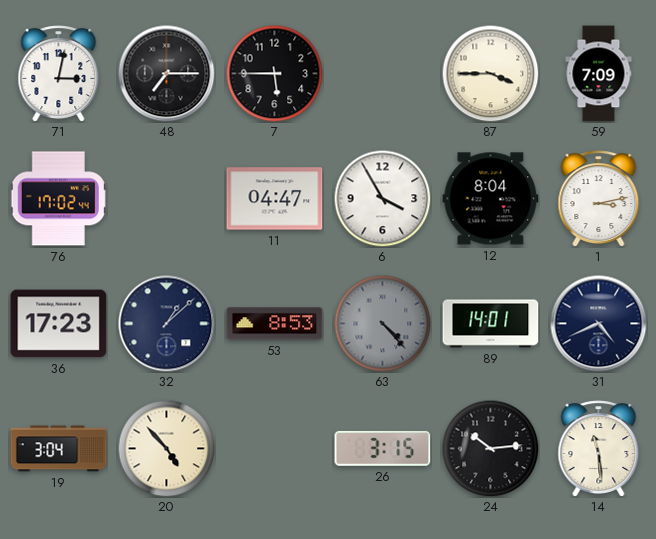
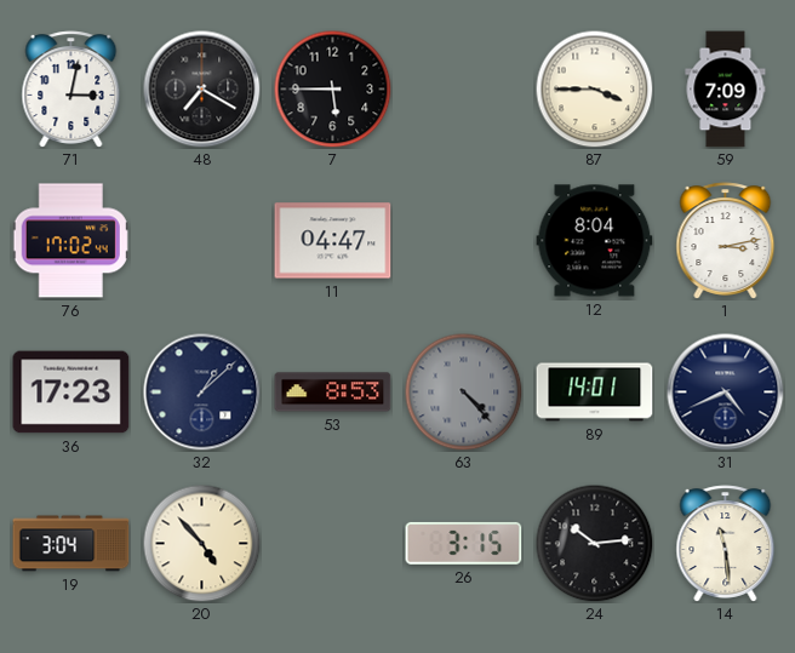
48: 7:15 -> 7:20
6: 3:55 -> none
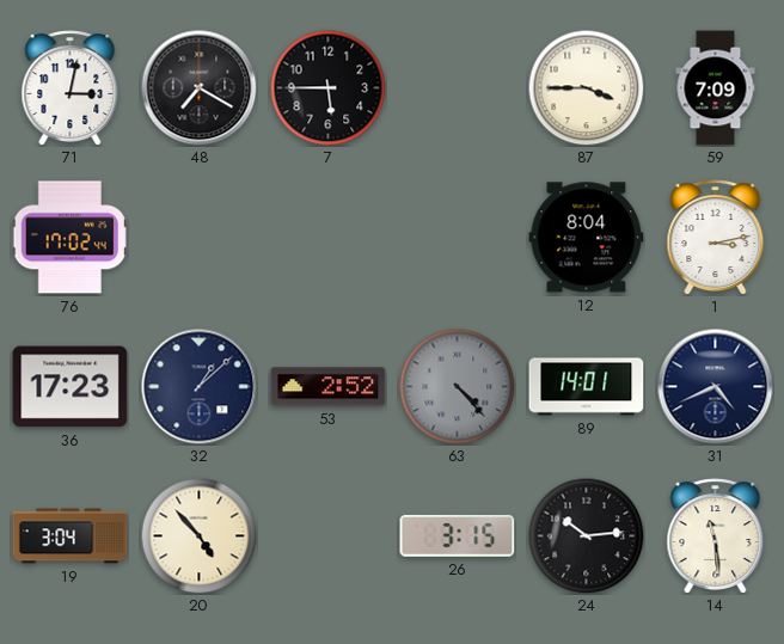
11: 04:47 -> none
53: 8:53 -> 2:52
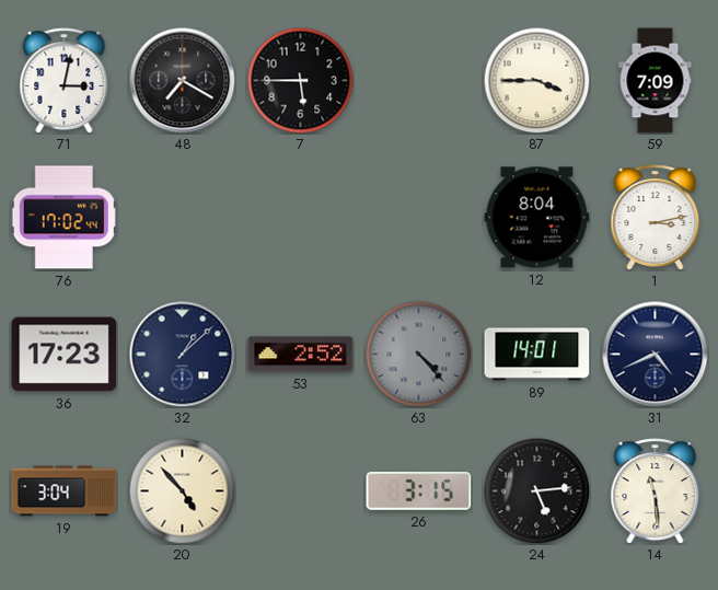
24: 10:14 -> 5:14
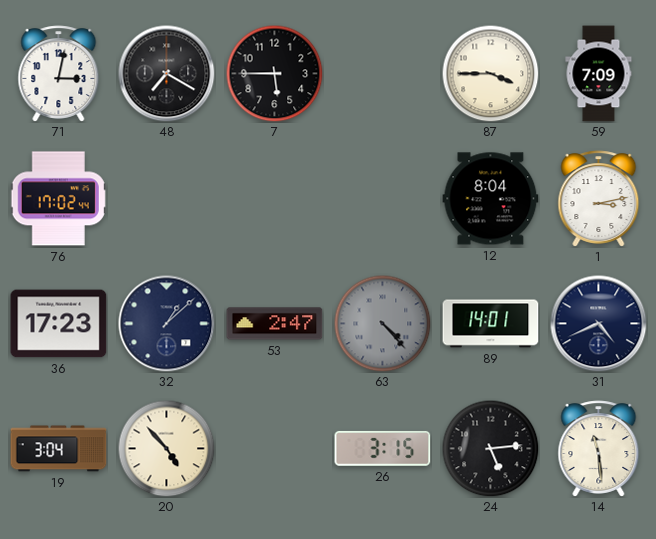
53: 2:52 -> 2:47
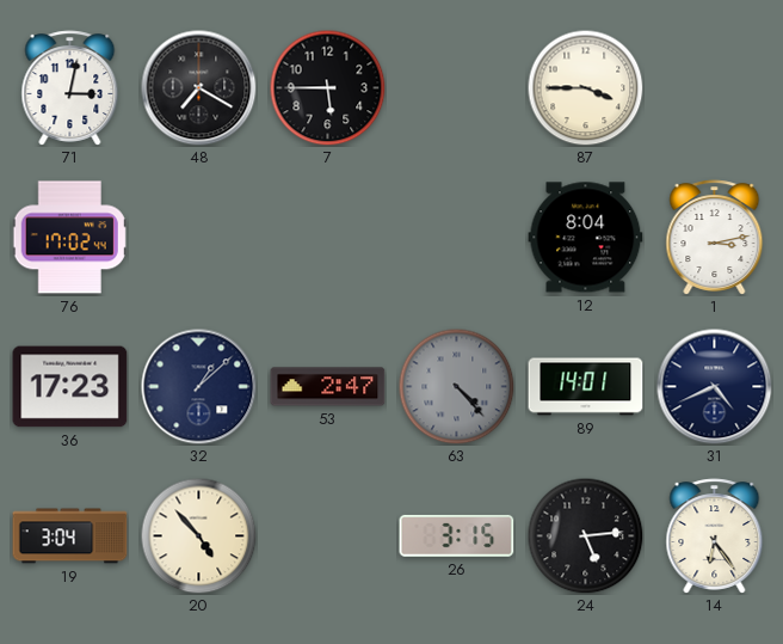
59: 7:09 -> none
14: 11:29 -> 6:24
